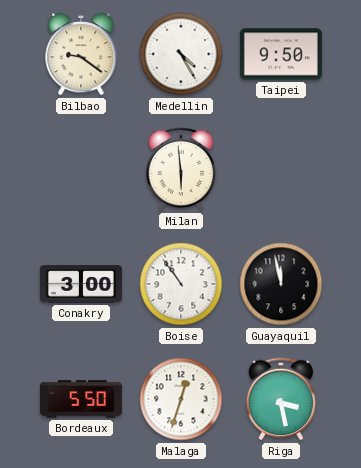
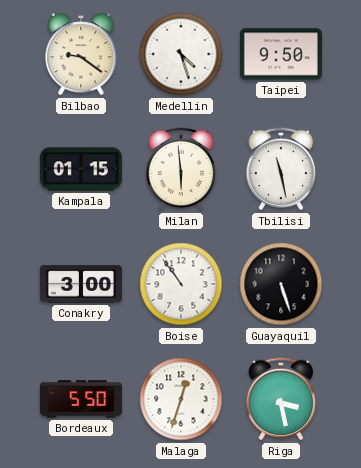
Medellin: 4:25 -> 4:27
Kampala: none -> 01:15
Tbilisi: none -> 11:28
Guayaquil: 11:58 -> 5:27
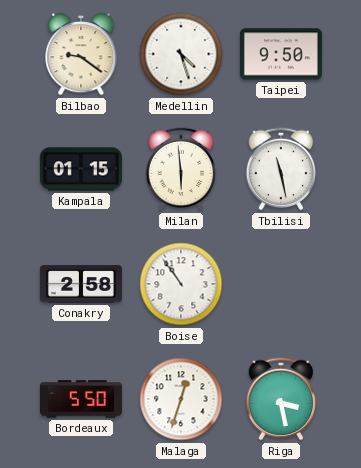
Conakry: 3:00 -> 2:58
Guayaquil: 5:27 -> none
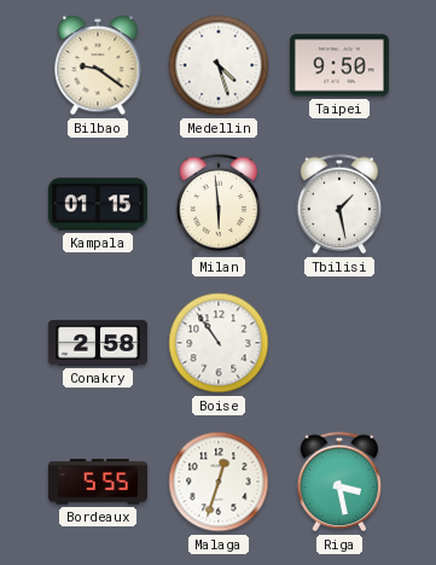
Tbilisi: 11:28 -> 1:28
Bordeaux: 5:50 -> 5:55
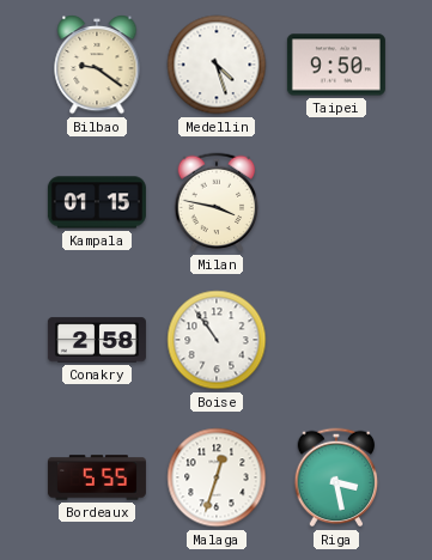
Milan: 5:59 -> 3:47
Tbilisi: 1:28 -> none
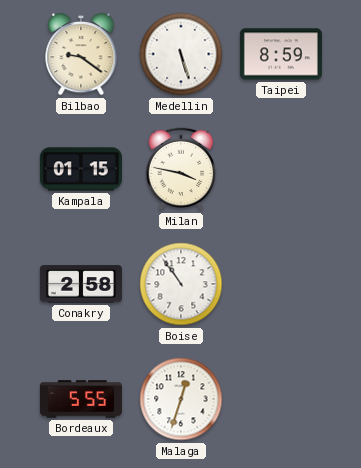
Medellin: 4:27 -> 5:27
Taipei: 9:50 -> 8:59
Riga: 3:28 -> none
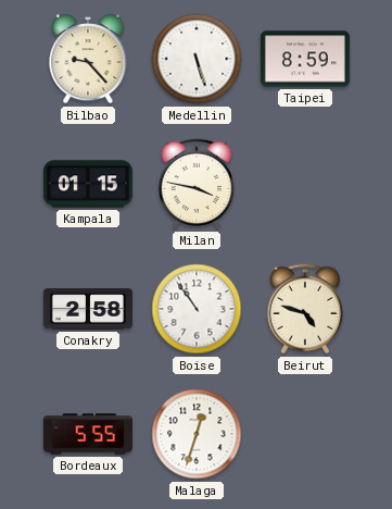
Bilbao: 9:21 -> 9:23
Beirut: none -> 4:48
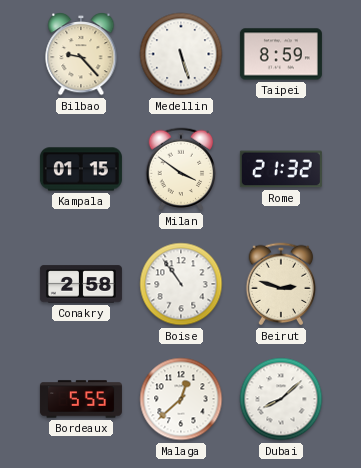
Milan: 3:47 -> 3:51
Rome: none -> 21:32
Beirut: 4:48 -> 2:48
Malaga: 12:33 -> 12:38
Dubai: none -> 8:08
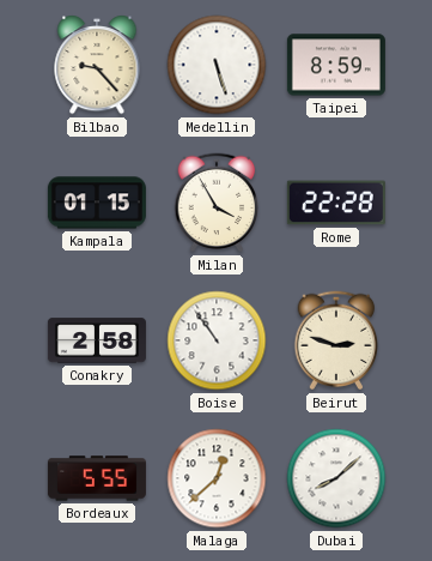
Milan: 3:51 -> 3:55
Rome: 21:32 -> 22:28
